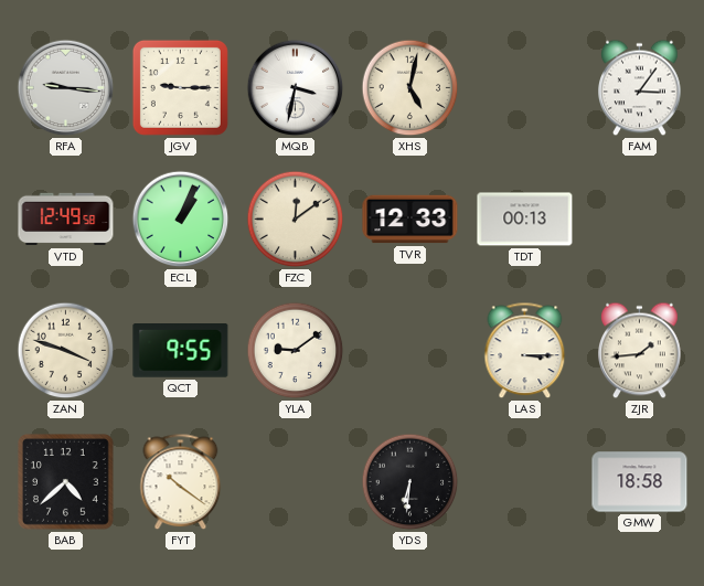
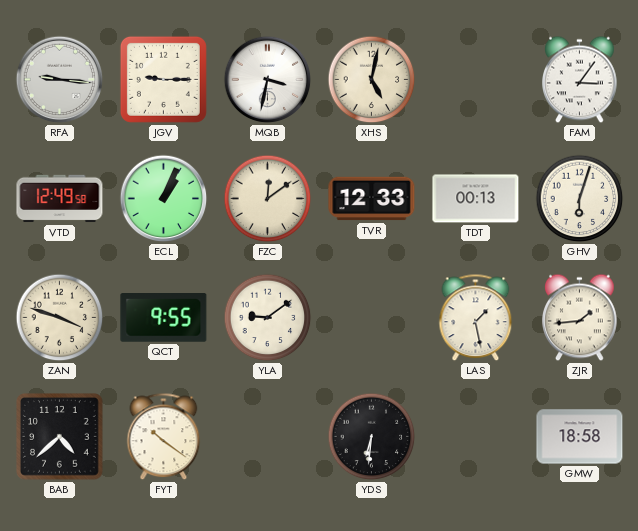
GHV: none -> 6:03
LAS: 3:15 -> 1:28
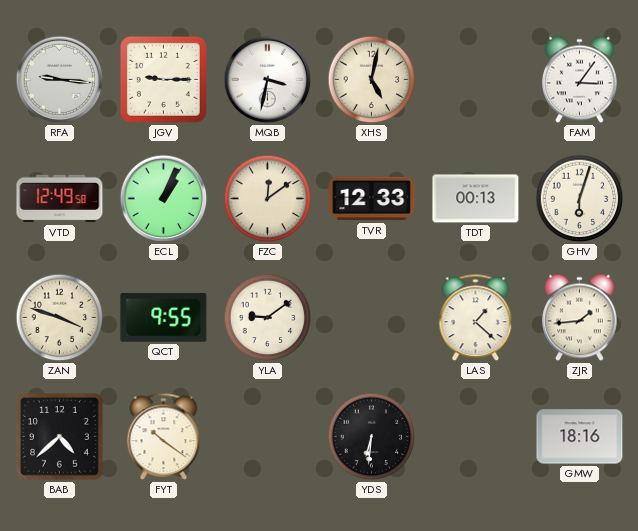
LAS: 1:28 -> 1:22
GMW: 18:58 -> 18:16
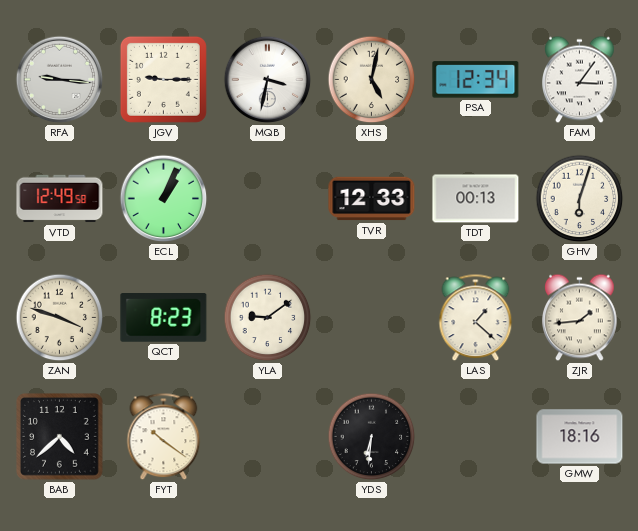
PSA: none -> 12:34
FZC: 12:09 -> none
QCT: 9:55 -> 8:23
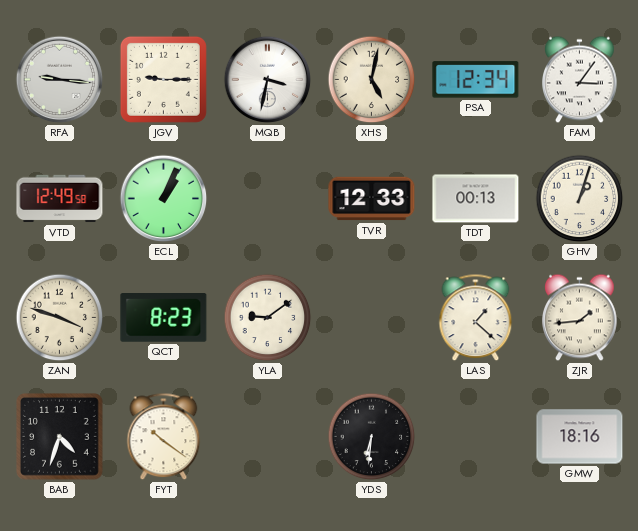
GHV: 6:03 -> 1:03
BAB: 4:38 -> 4:33
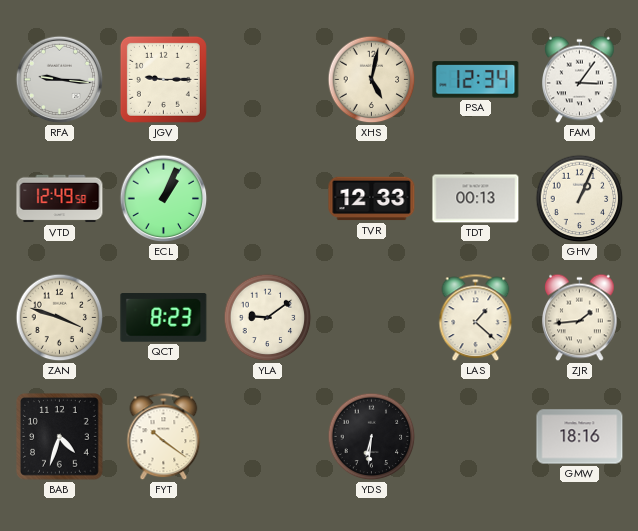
MQB: 3:32 -> none
GHV: 1:03 -> 1:04
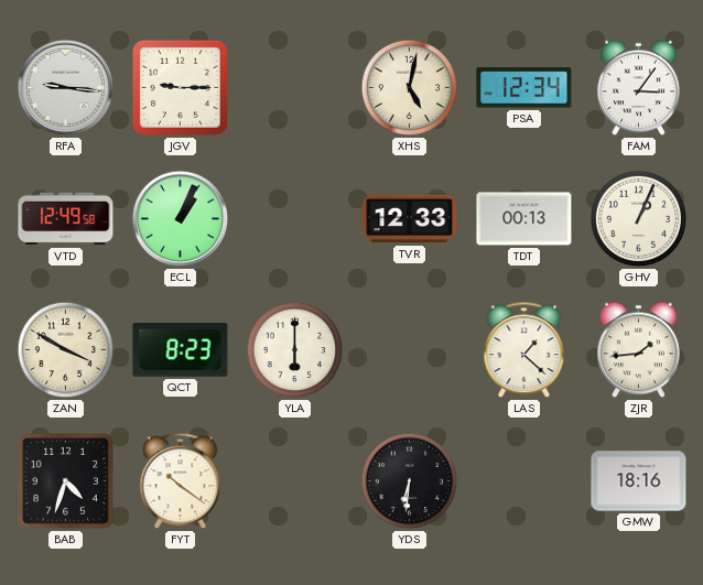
ZAN: 3:48 -> 3:50
YLA: 9:09 -> 6:00
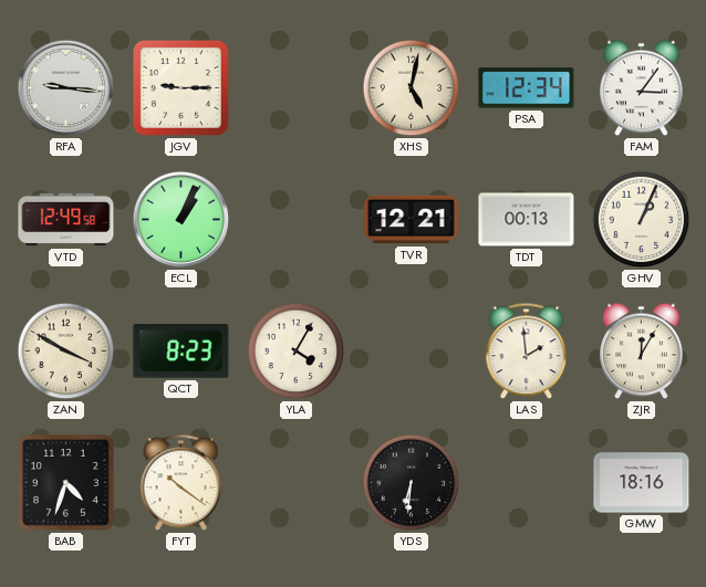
TVR: 12:33 -> 12:21
YLA: 6:00 -> 4:05
LAS: 1:22 -> 1:59
ZJR: 1:44 -> 12:05
